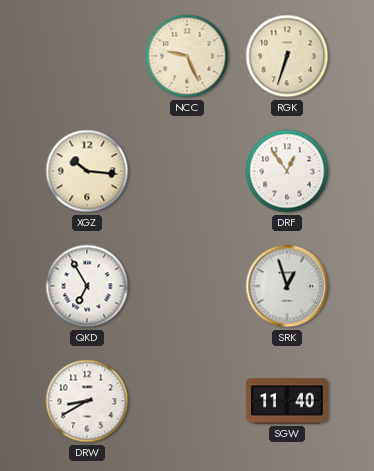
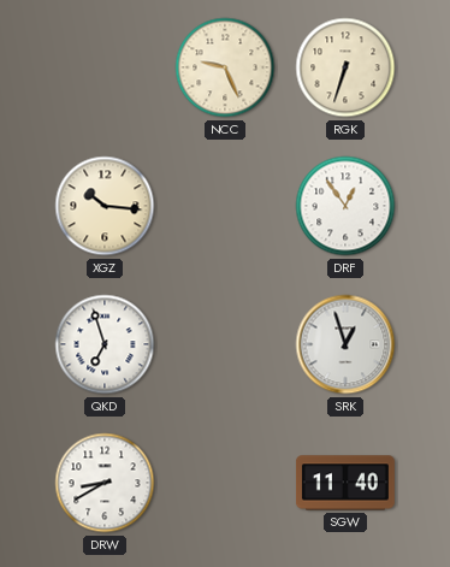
QKD: 6:55 -> 6:57
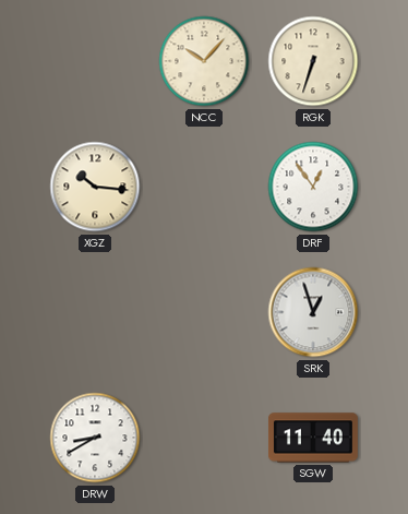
NCC: 9:26 -> 10:07
QKD: 6:57 -> none
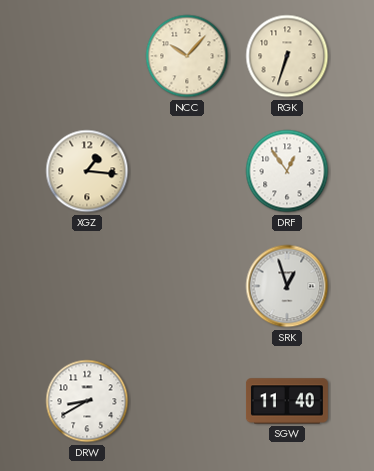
XGZ: 10:16 -> 1:16
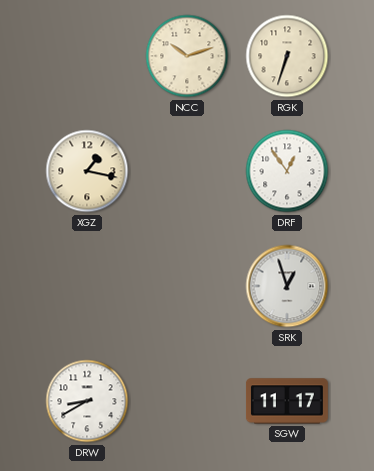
NCC: 10:07 -> 10:12
XGZ: 1:16 -> 1:17
SGW: 11:40 -> 11:17
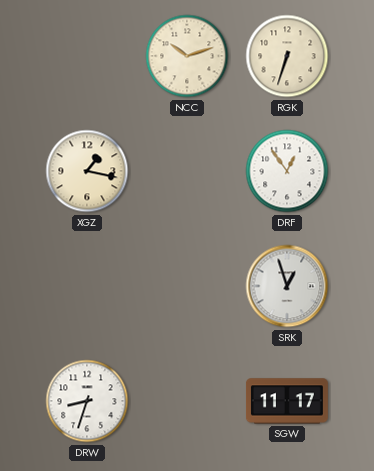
DRW: 8:40 -> 8:33
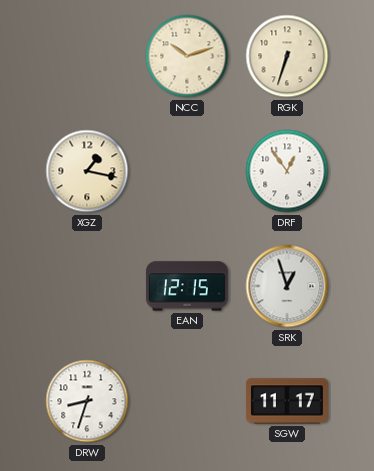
EAN: none -> 12:15
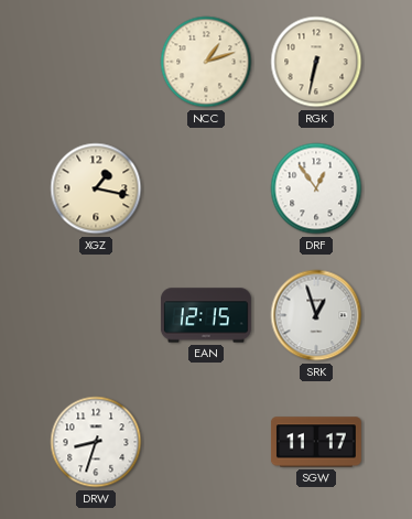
NCC: 10:12 -> 1:12
RGK: 6:33 -> 6:32
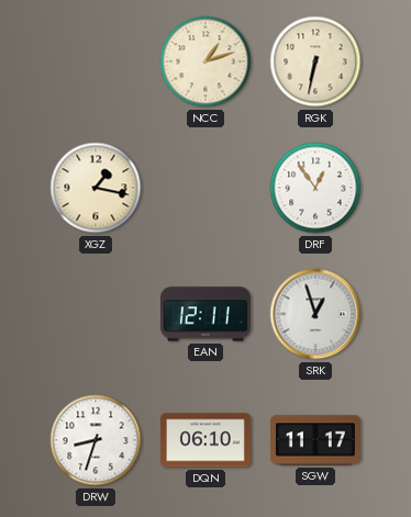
EAN: 12:15 -> 12:11
DQN: none -> 06:10
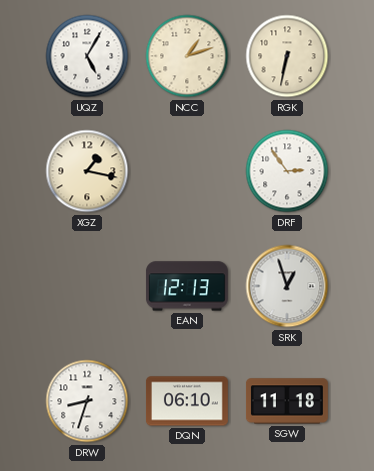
UQZ: none -> 5:05
DRF: 12:54 -> 2:54
EAN: 12:11 -> 12:13
SGW: 11:17 -> 11:18
